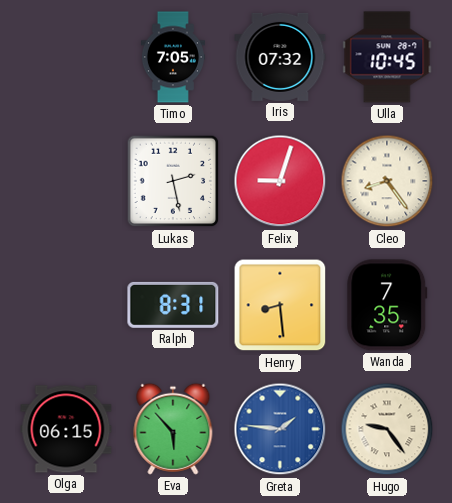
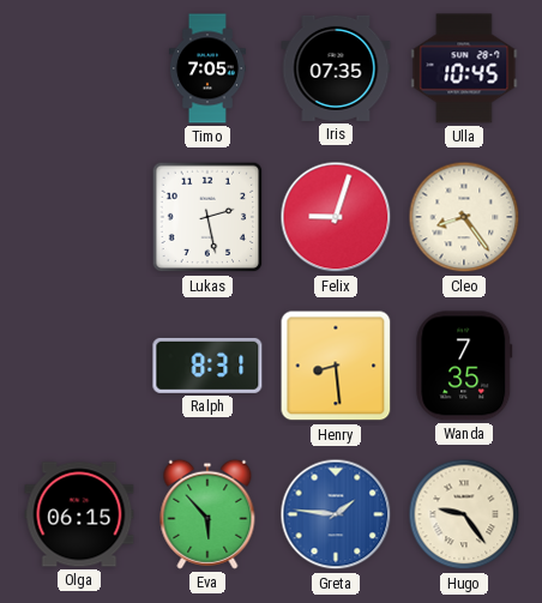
Iris: 07:32 -> 07:35
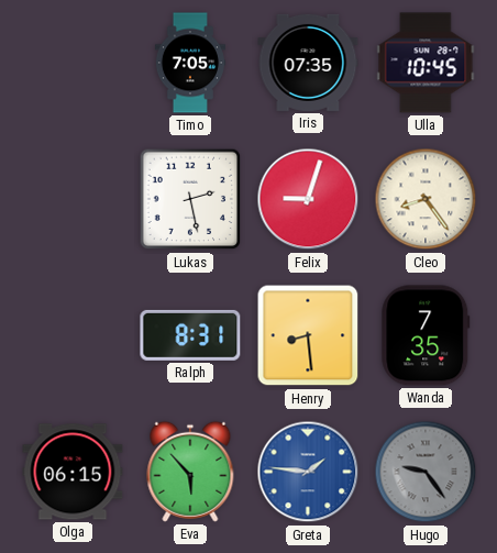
Hugo dial: cream -> grey
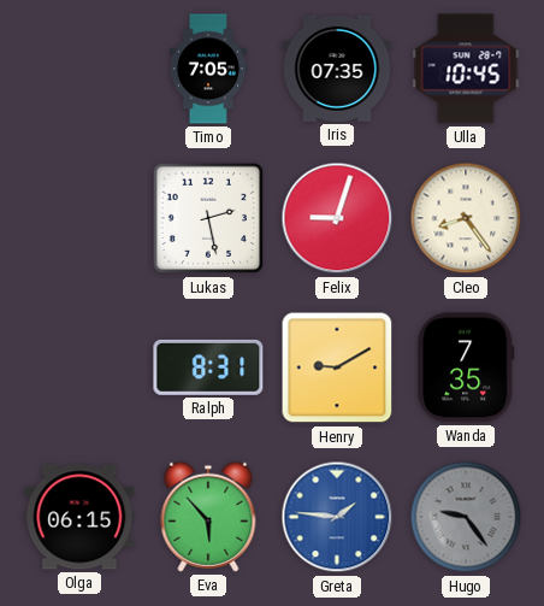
Henry: 8:29 -> 9:10
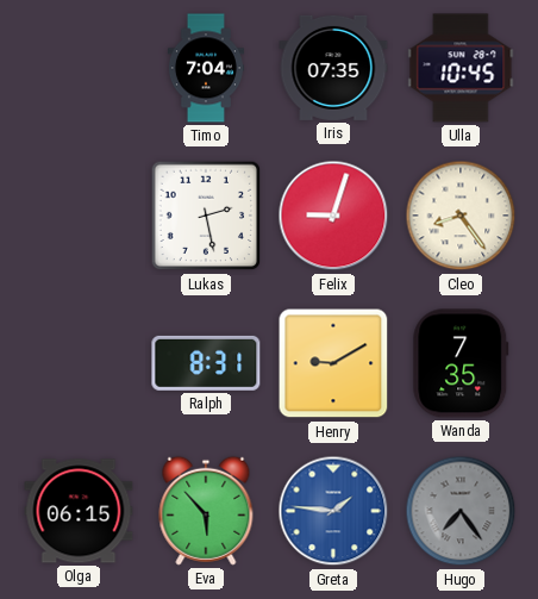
Timo: 7:05 -> 7:04
Hugo: 9:24 -> 7:24
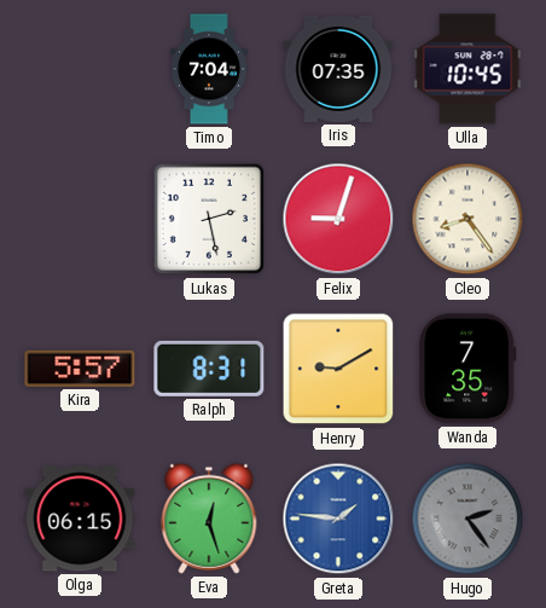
Kira: none -> 5:57
Eva: 5:53 -> 12:27
Hugo: 7:24 -> 2:24
